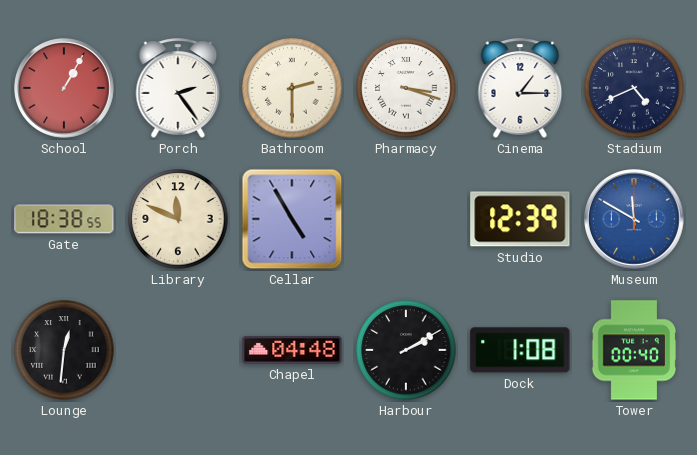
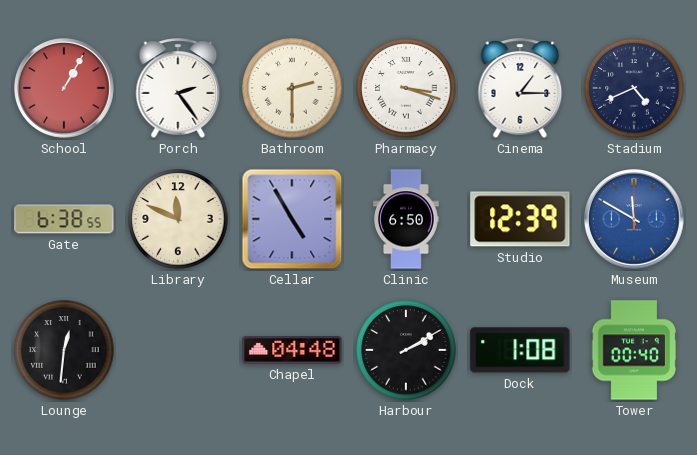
Gate: 18:38 -> 6:38
Clinic: none -> 6:50
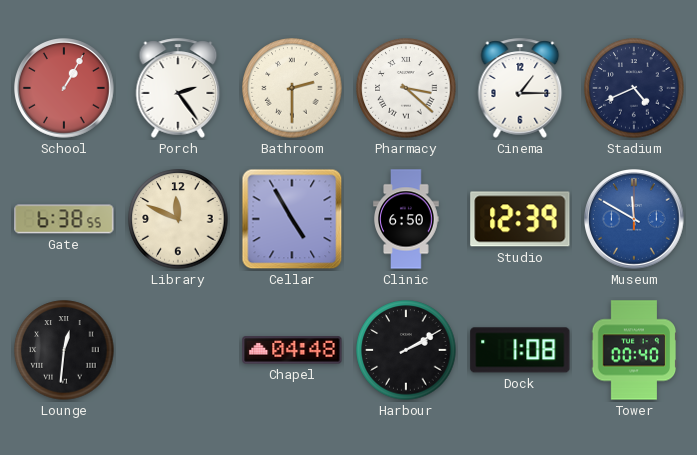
Pharmacy: 3:18 -> 3:22
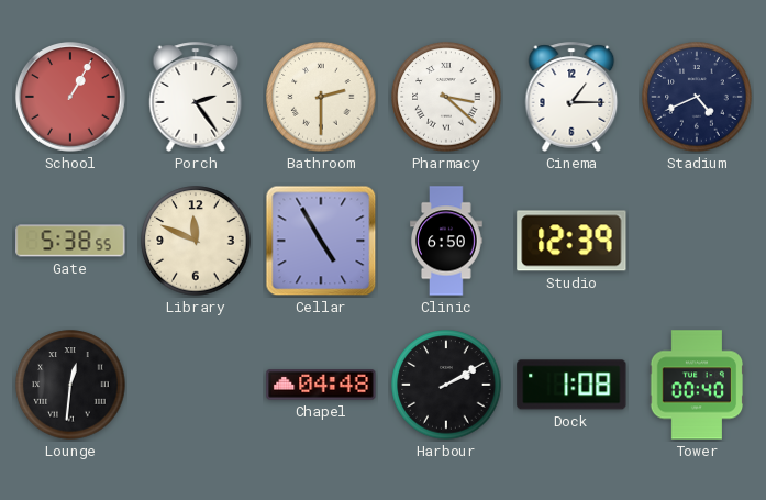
Gate: 6:38 -> 5:38
Museum: 11:50 -> none
